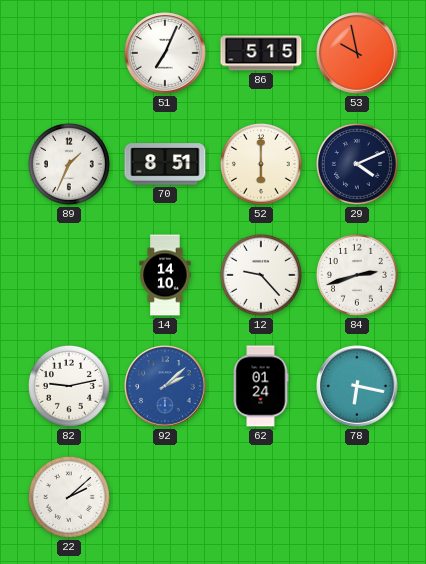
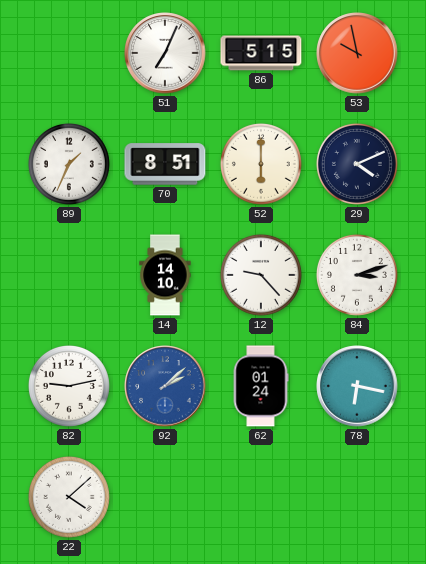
84: 2:42 -> 3:12
22: 2:08 -> 4:08
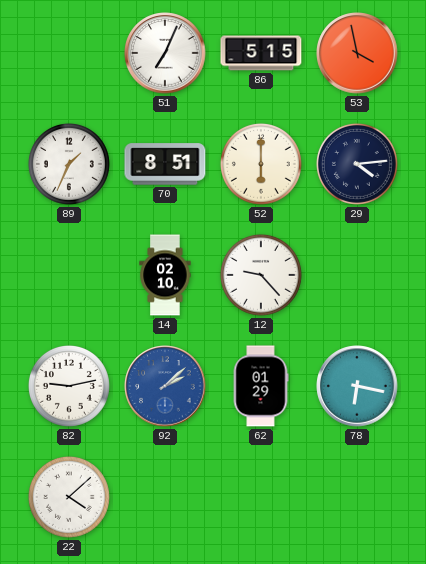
53: 9:58 -> 3:58
29: 4:11 -> 4:14
14: 14:10 -> 02:10
84: 3:12 -> none
62: 01:24 -> 01:29
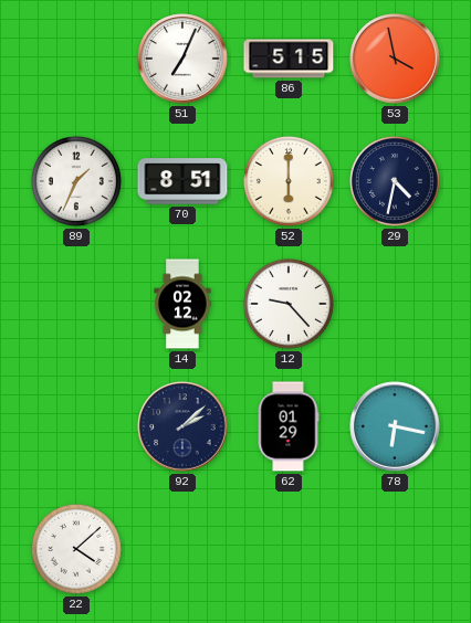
29: 4:14 -> 4:32
14: 02:10 -> 02:12
82: 9:13 -> none
92 dial: blue -> navy
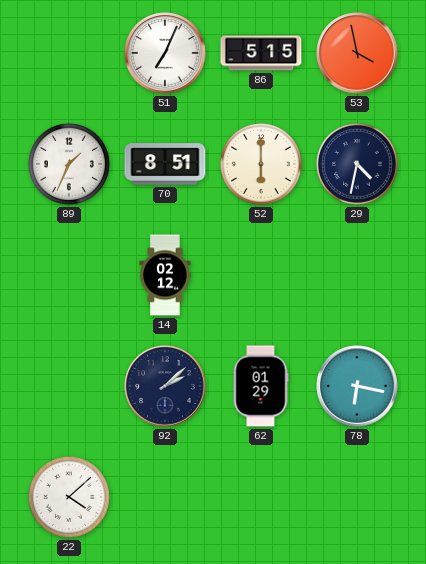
12: 9:23 -> none
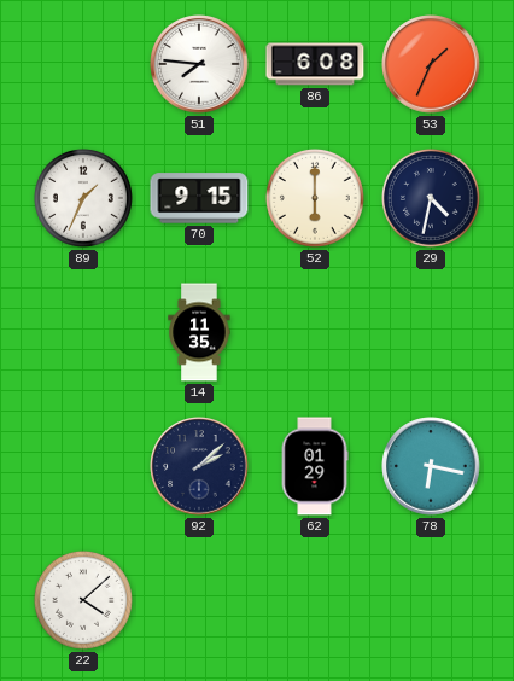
51: 7:04 -> 7:46
86: 5:15 -> 6:08
53: 3:58 -> 1:34
70: 8:51 -> 9:15
14: 02:12 -> 11:35
